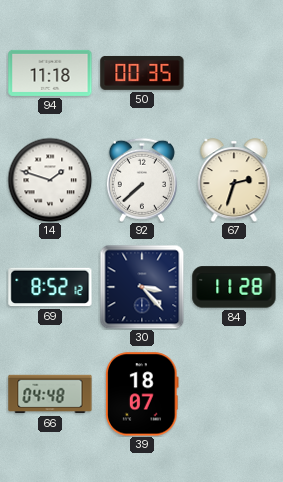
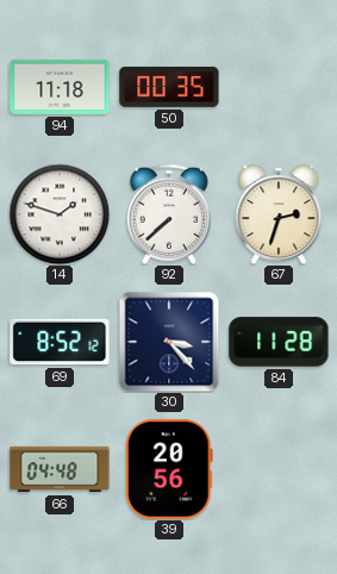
39: 18:07 -> 20:56
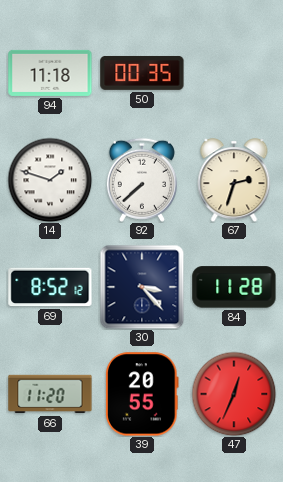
66: 04:48 -> 11:20
39: 20:56 -> 20:55
47: none -> 12:34
